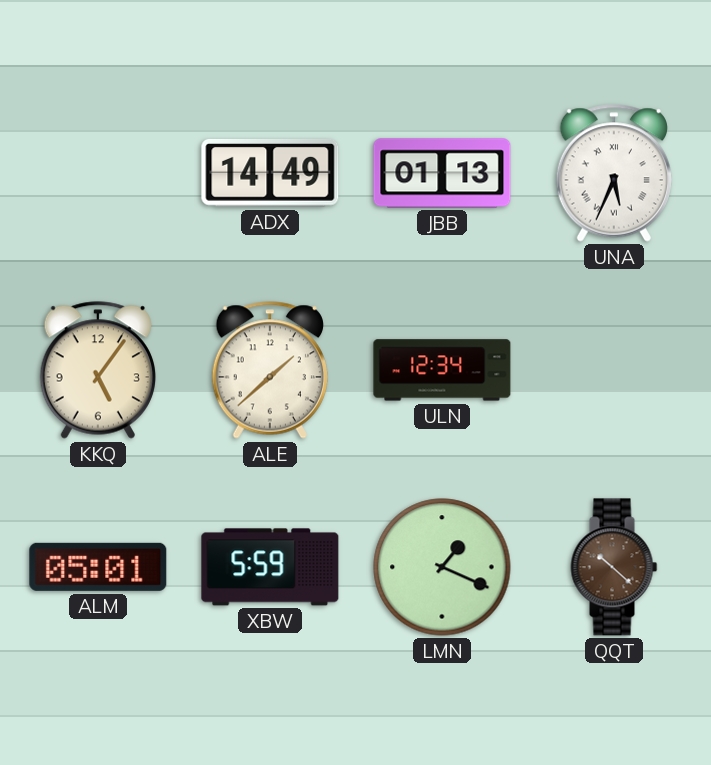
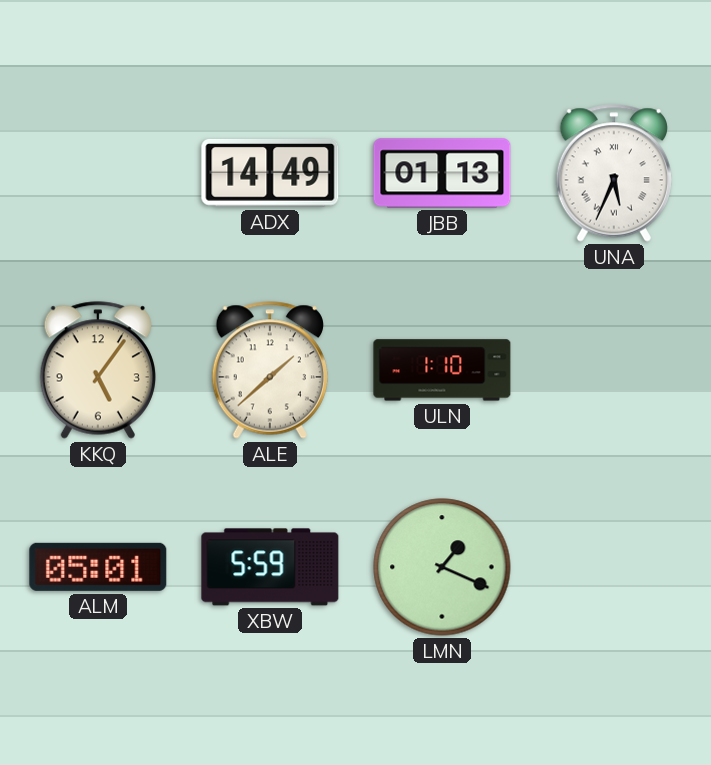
ULN: 12:34 -> 1:10
QQT: 10:22 -> none
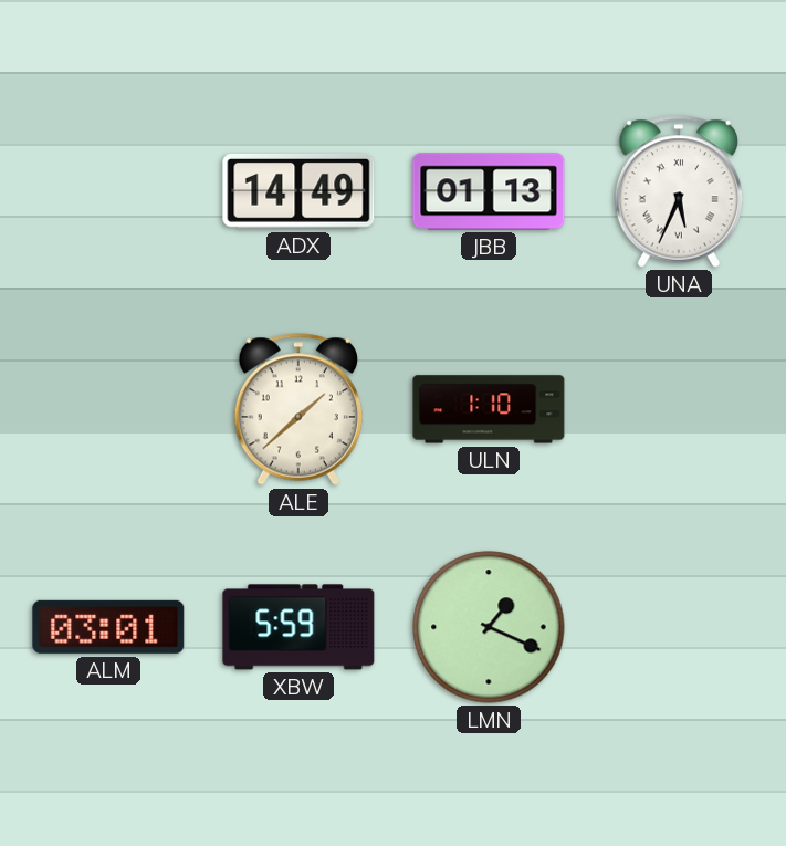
KKQ: 5:06 -> none
ALM: 05:01 -> 03:01
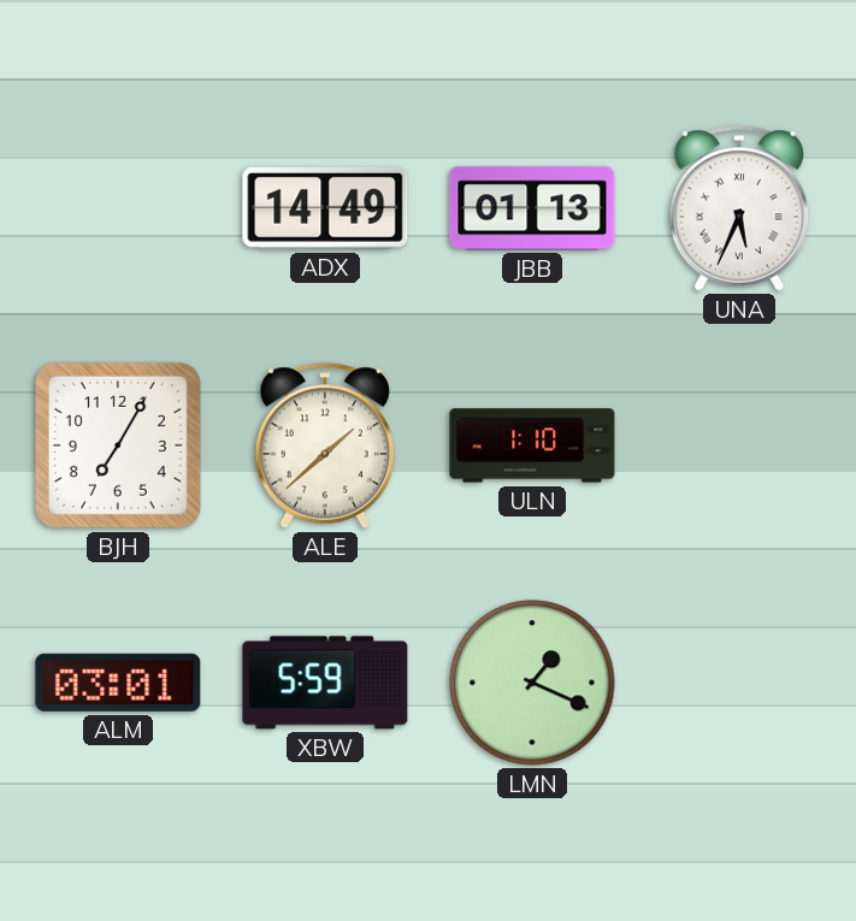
BJH: none -> 7:05
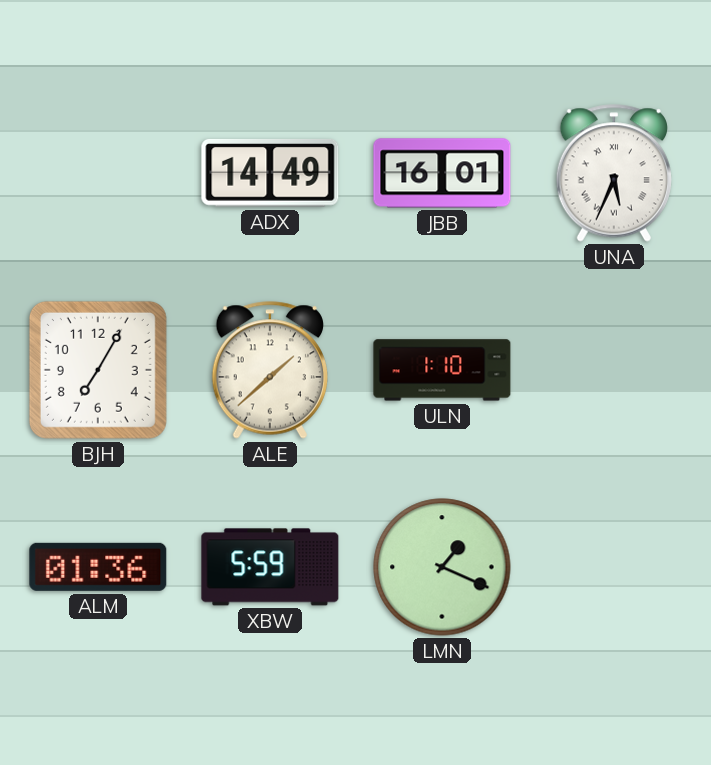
JBB: 01:13 -> 16:01
ALM: 03:01 -> 01:36
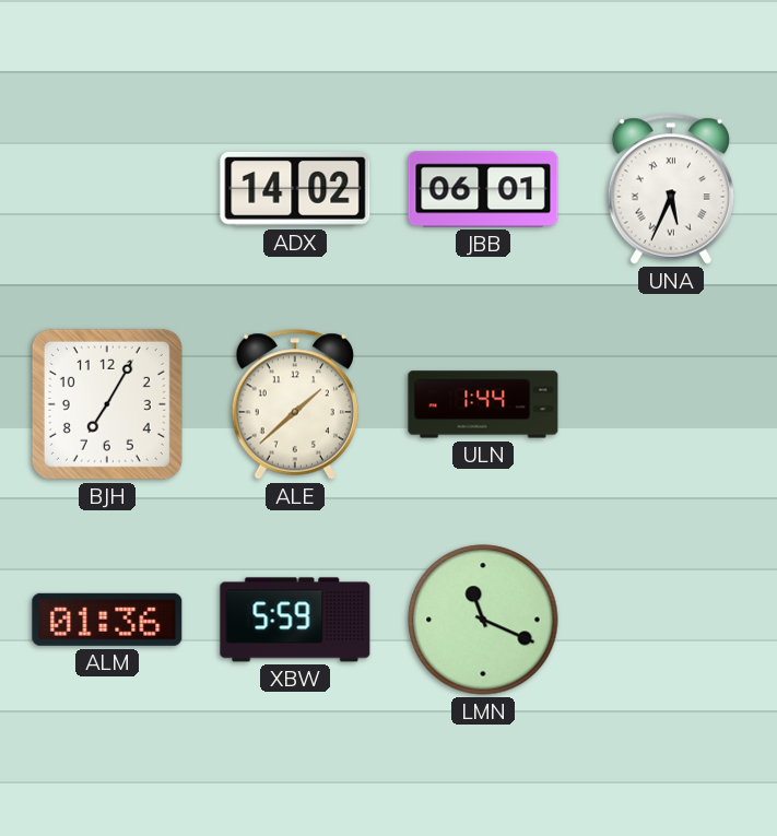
ADX: 14:49 -> 14:02
JBB: 16:01 -> 06:01
ULN: 1:10 -> 1:44
LMN: 1:19 -> 11:19
